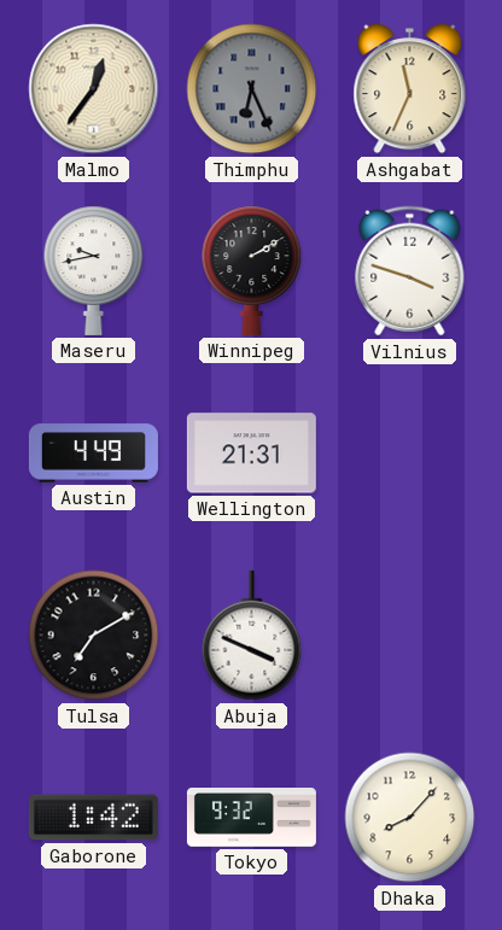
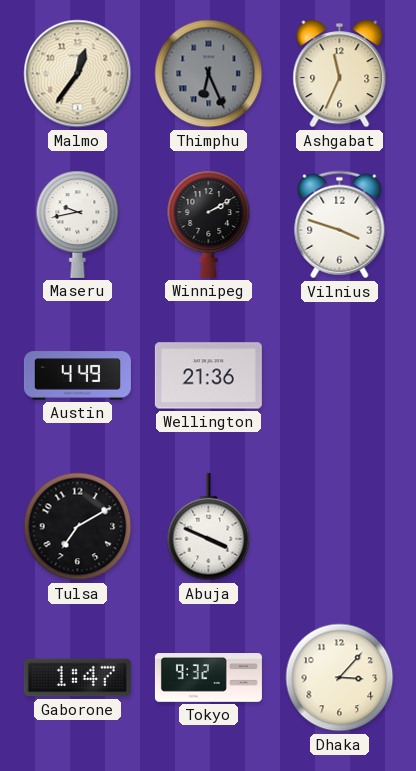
Wellington: 21:31 -> 21:36
Gaborone: 1:42 -> 1:47
Dhaka: 8:07 -> 3:07
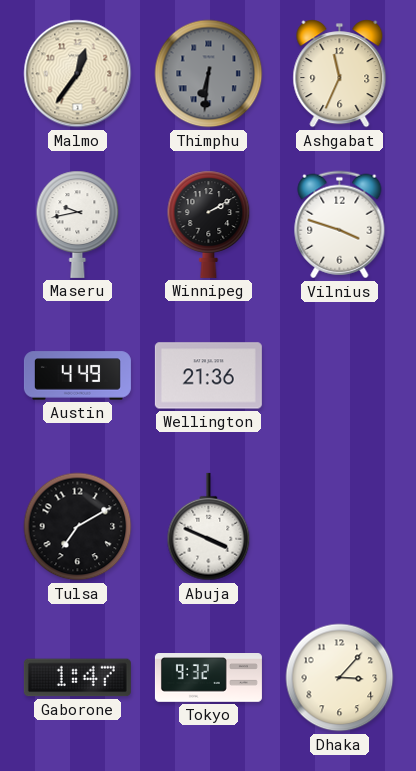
Thimphu: 6:26 -> 6:31
